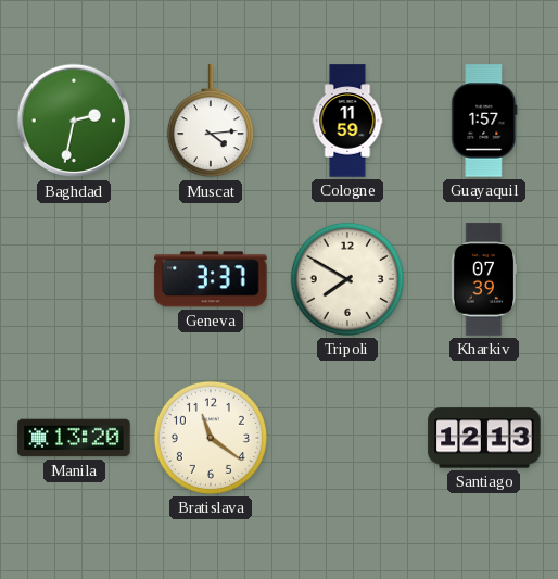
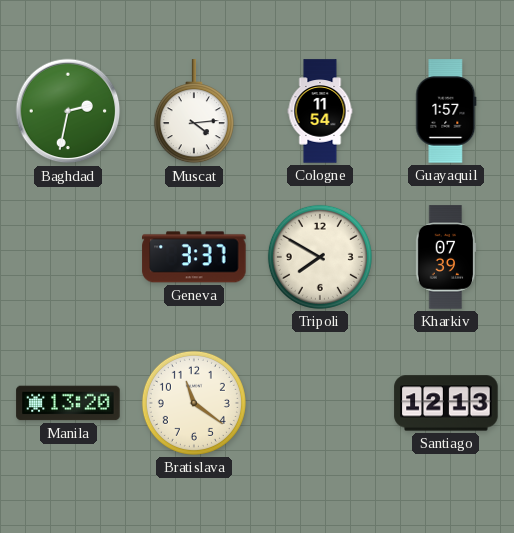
Cologne: 11:59 -> 11:54
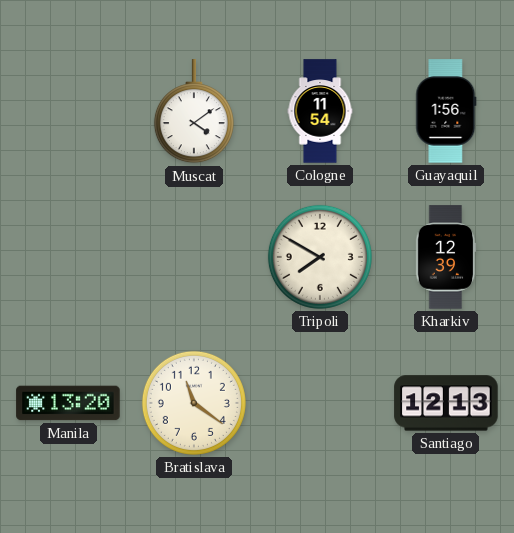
Baghdad: 2:32 -> none
Muscat: 4:14 -> 4:09
Guayaquil: 1:57 -> 1:56
Geneva: 3:37 -> none
Kharkiv: 07:39 -> 12:39
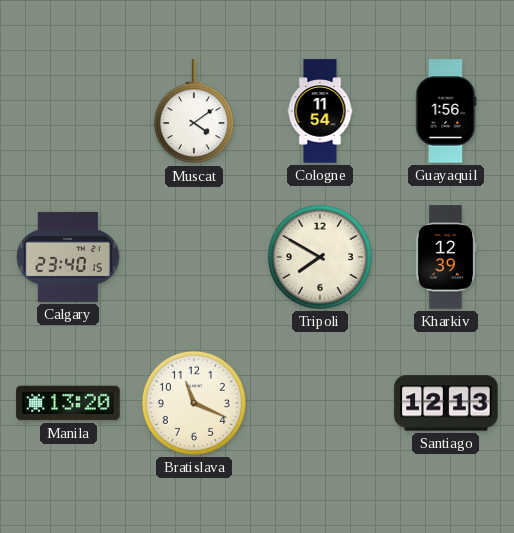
Calgary: none -> 23:40
Bratislava: 11:21 -> 11:19
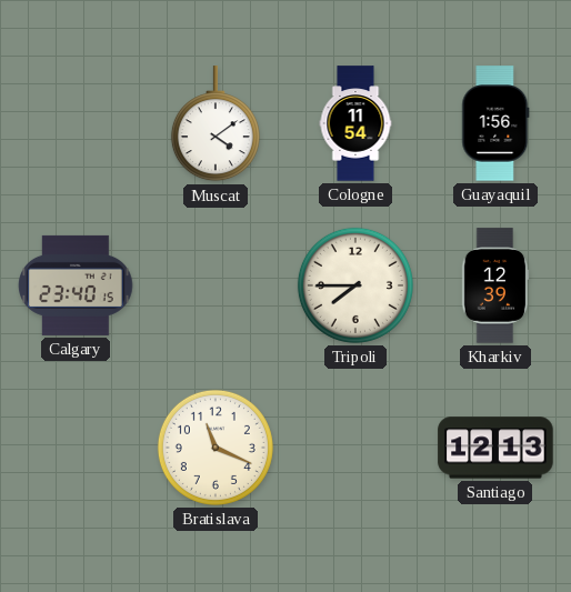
Tripoli: 7:50 -> 7:45
Manila: 13:20 -> none
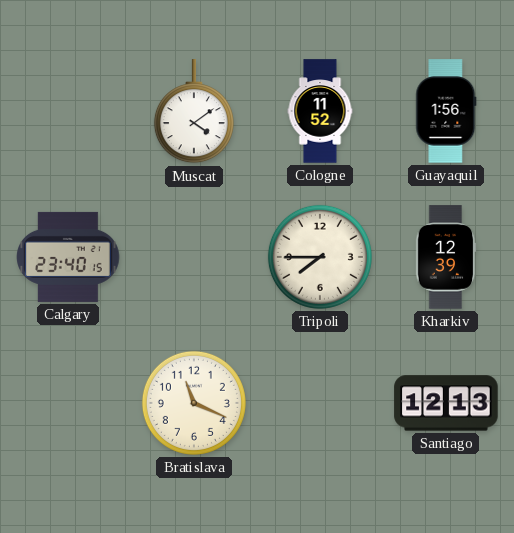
Cologne: 11:54 -> 11:52
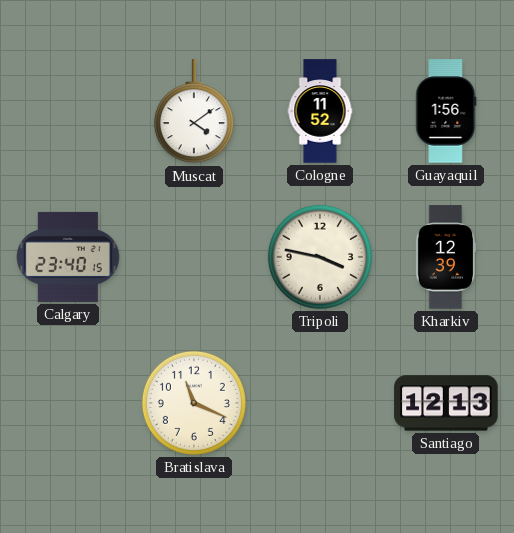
Tripoli: 7:45 -> 3:47
